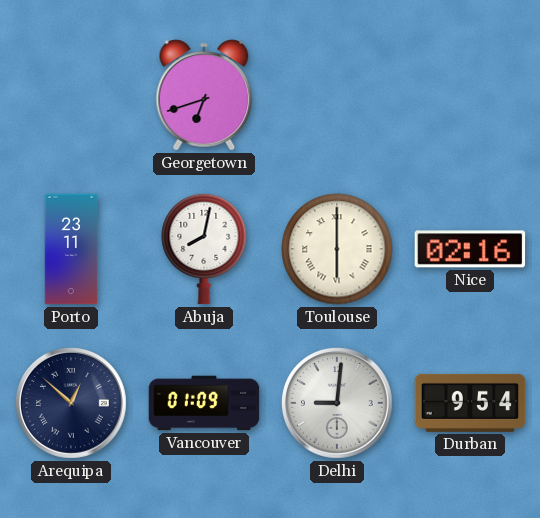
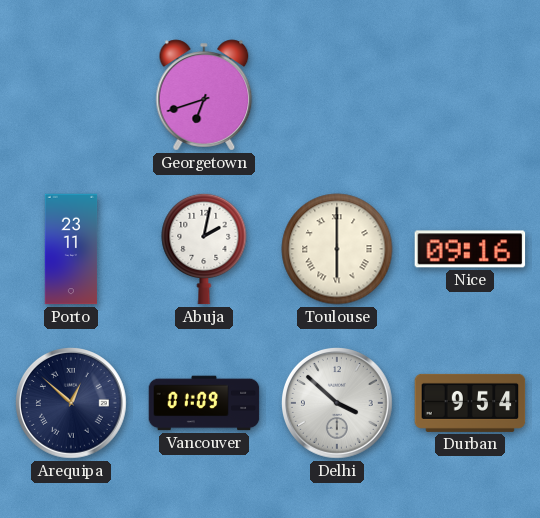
Abuja: 8:02 -> 2:02
Nice: 02:16 -> 09:16
Delhi: 9:01 -> 3:52
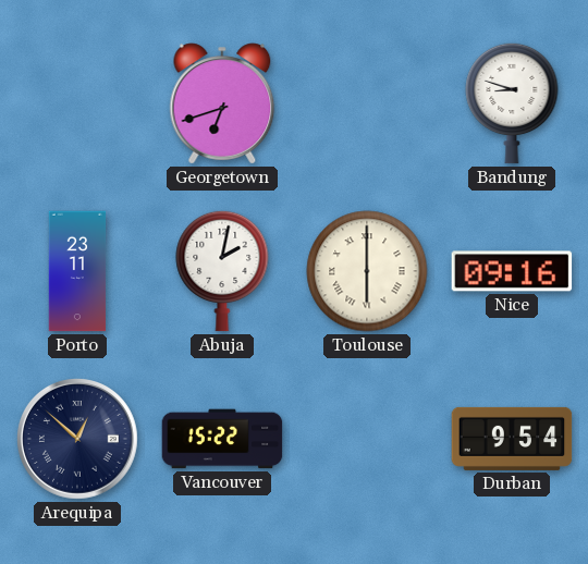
Bandung: none -> 8:48
Vancouver: 01:09 -> 15:22
Delhi: 3:52 -> none
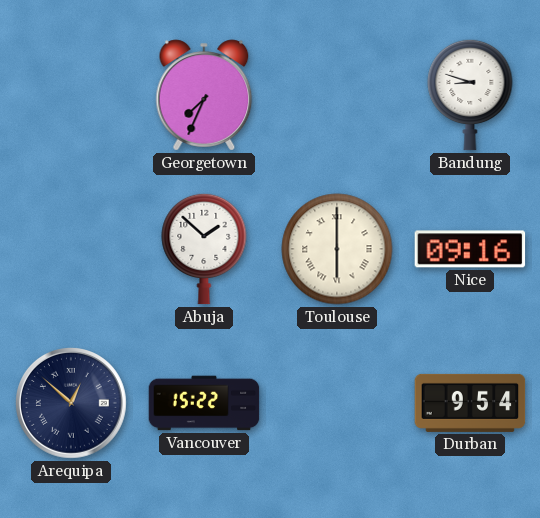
Georgetown: 6:42 -> 7:34
Porto: 23:11 -> none
Abuja: 2:02 -> 1:52
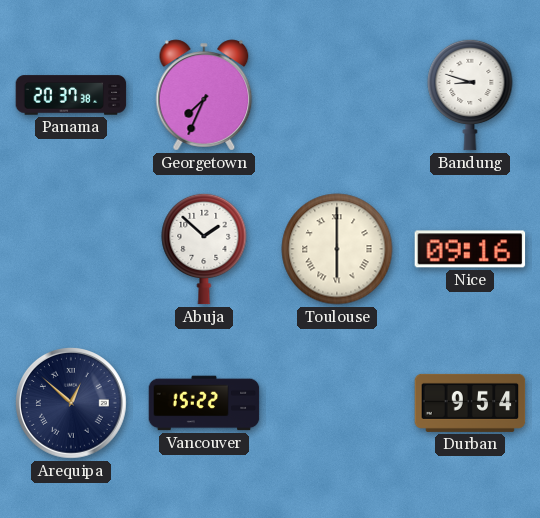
Panama: none -> 20:37
